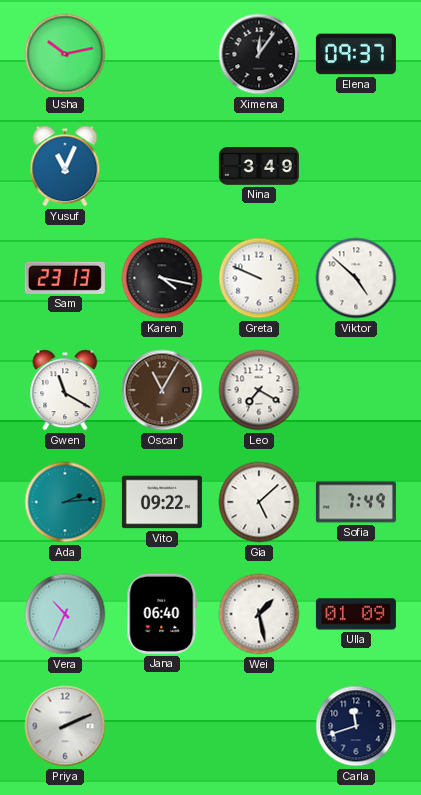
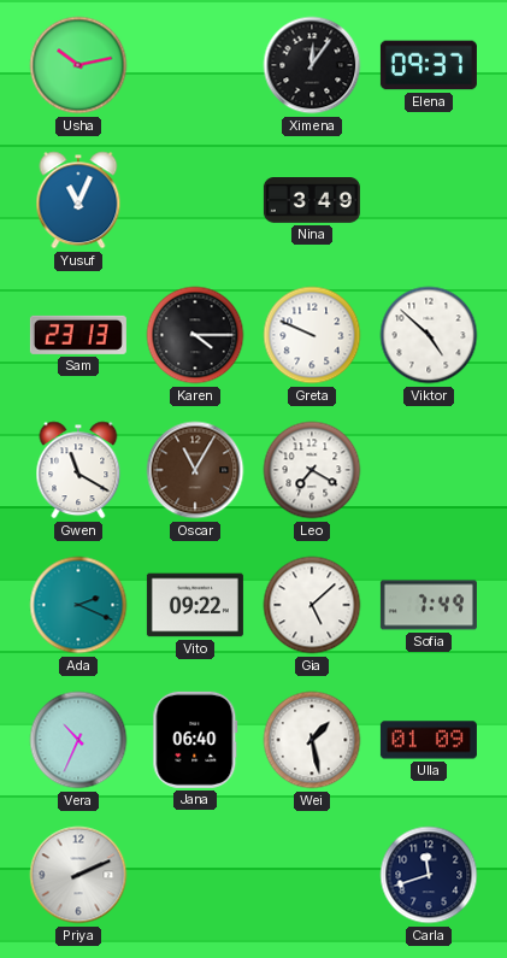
Karen: 4:17 -> 4:15
Ada: 2:14 -> 2:19
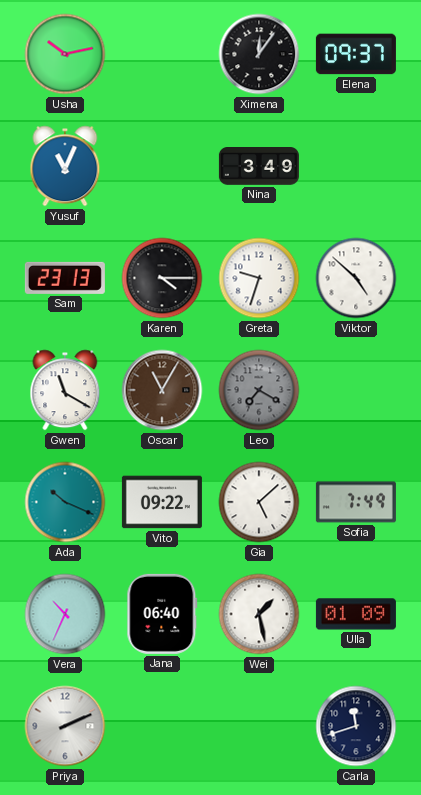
Greta: 9:49 -> 9:33
Leo dial: white -> grey
Ada: 2:19 -> 10:19
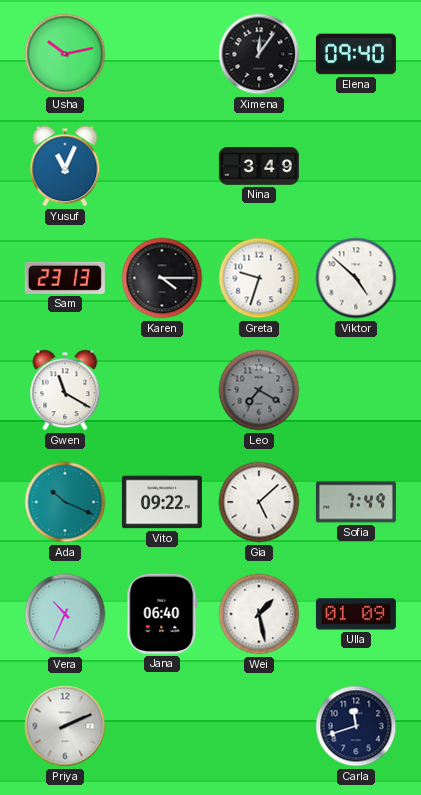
Elena: 09:37 -> 09:40
Oscar: 11:05 -> none
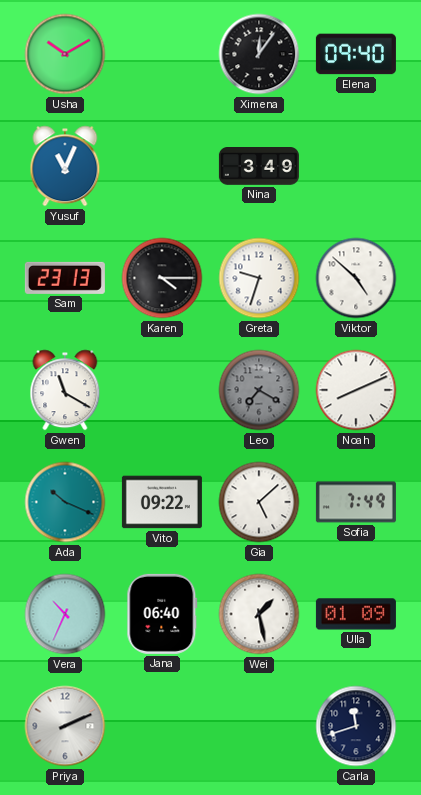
Usha: 10:13 -> 10:10
Noah: none -> 8:11
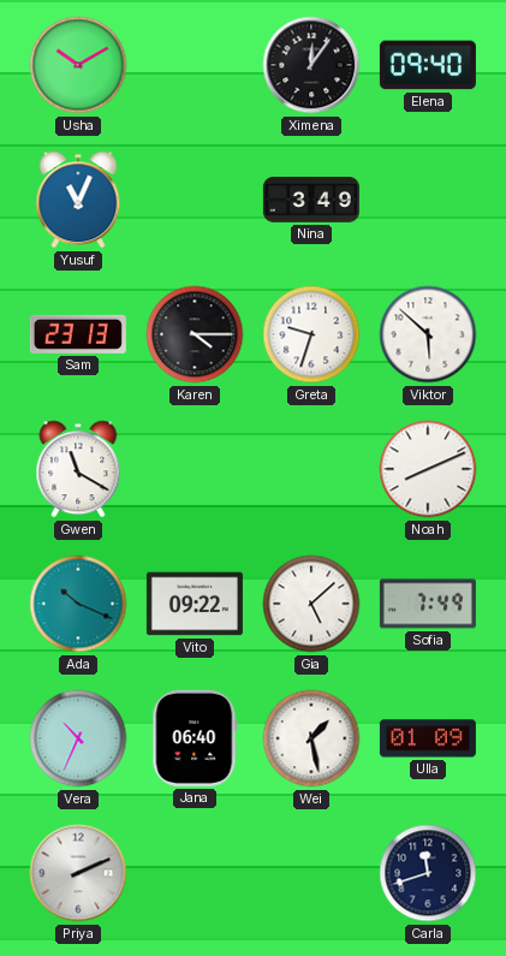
Viktor: 4:52 -> 5:52
Leo: 7:20 -> none
